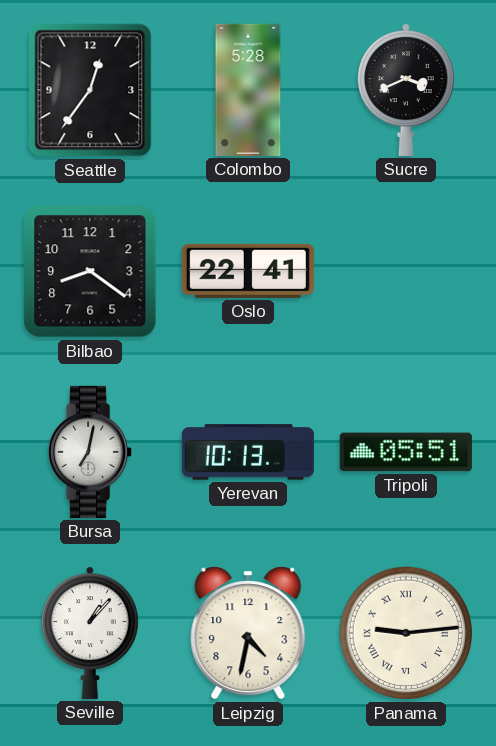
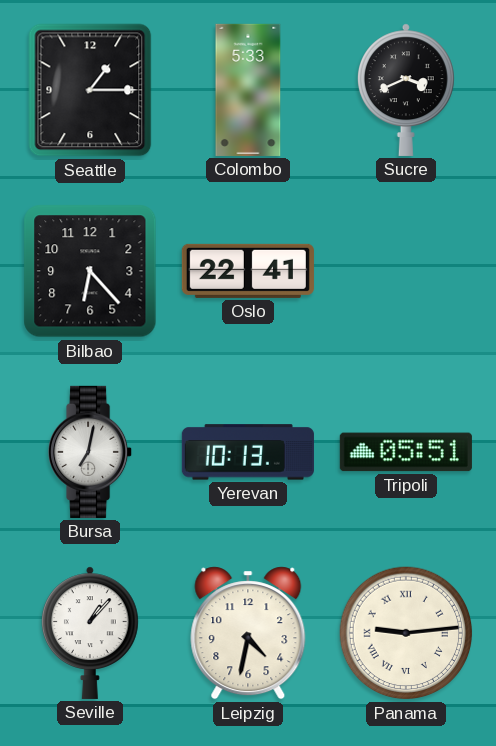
Seattle: 12:36 -> 1:15
Colombo: 5:28 -> 5:33
Bilbao: 8:21 -> 6:23
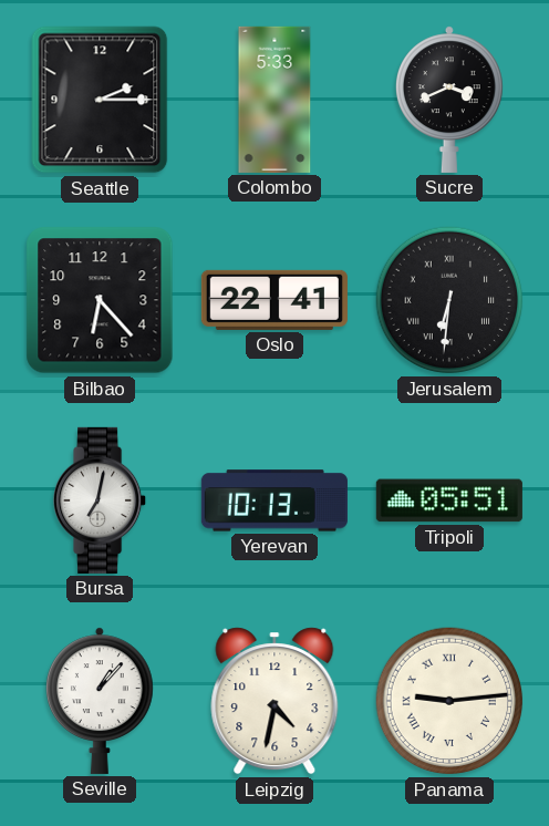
Seattle: 1:15 -> 2:15
Jerusalem: none -> 6:31
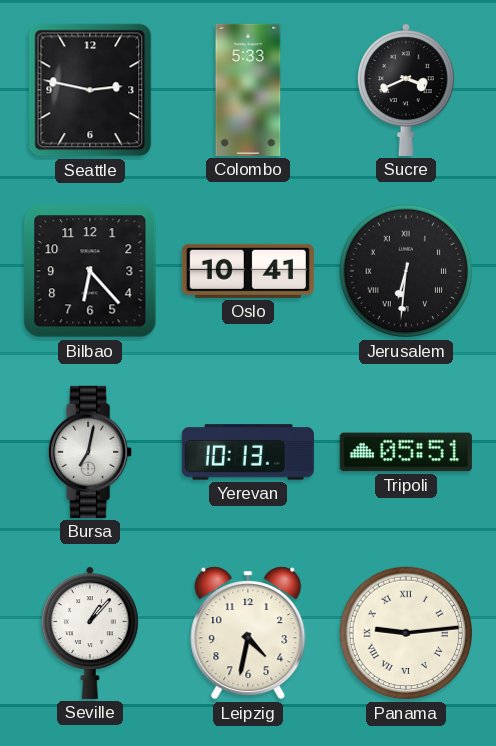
Seattle: 2:15 -> 2:47
Oslo: 22:41 -> 10:41
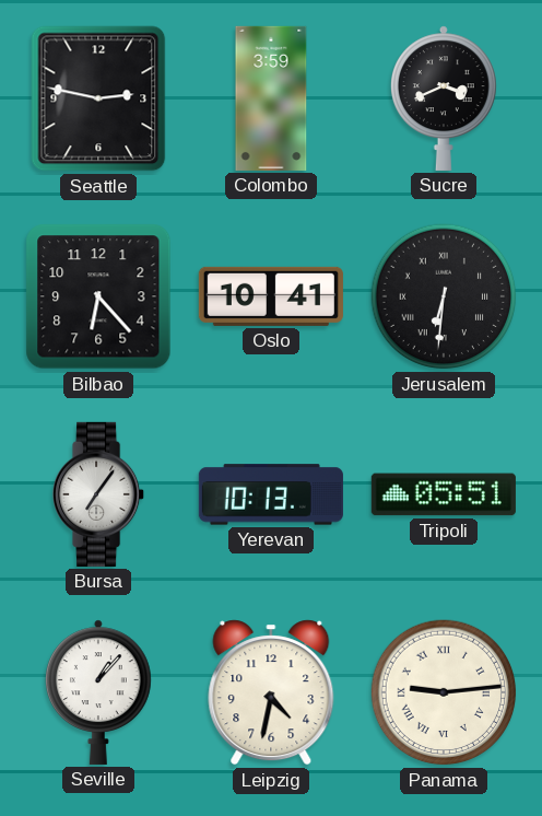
Colombo: 5:33 -> 3:59
Bursa: 7:02 -> 7:06
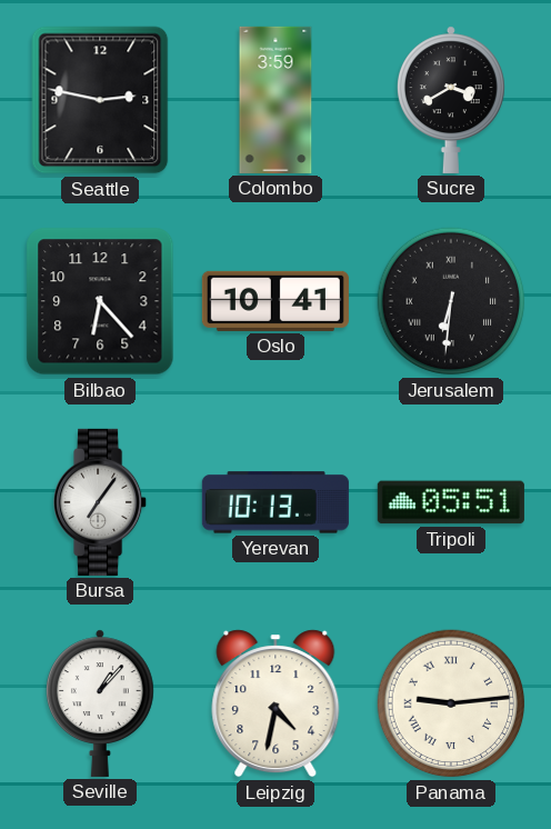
Sucre: 3:41 -> 3:40
